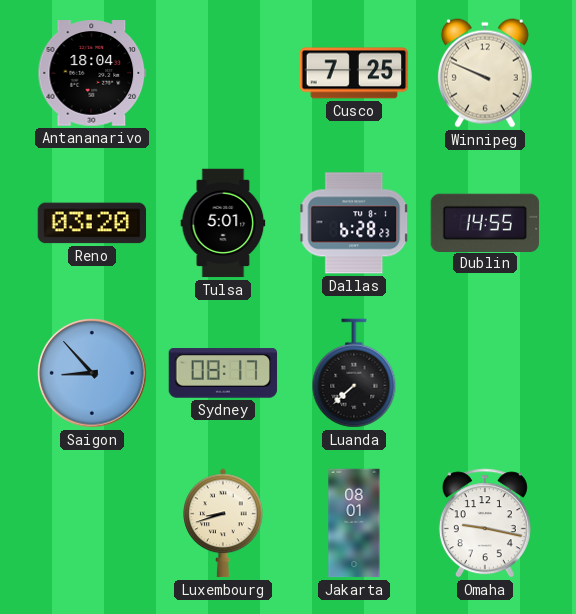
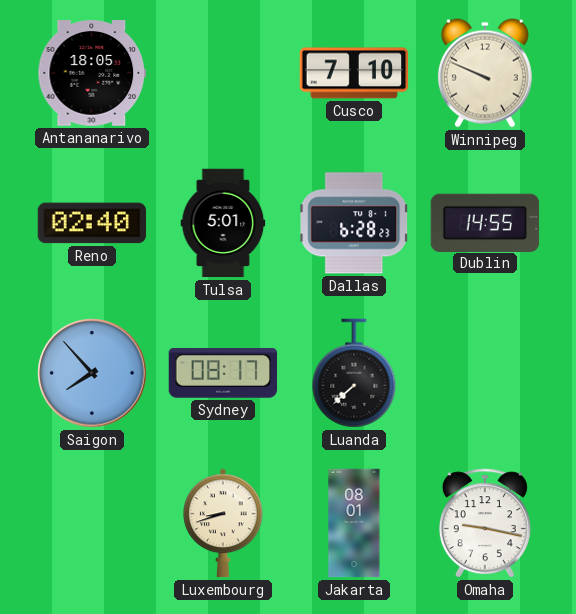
Antananarivo: 18:04 -> 18:05
Cusco: 7:25 -> 7:10
Reno: 03:20 -> 02:40
Saigon: 8:53 -> 7:53
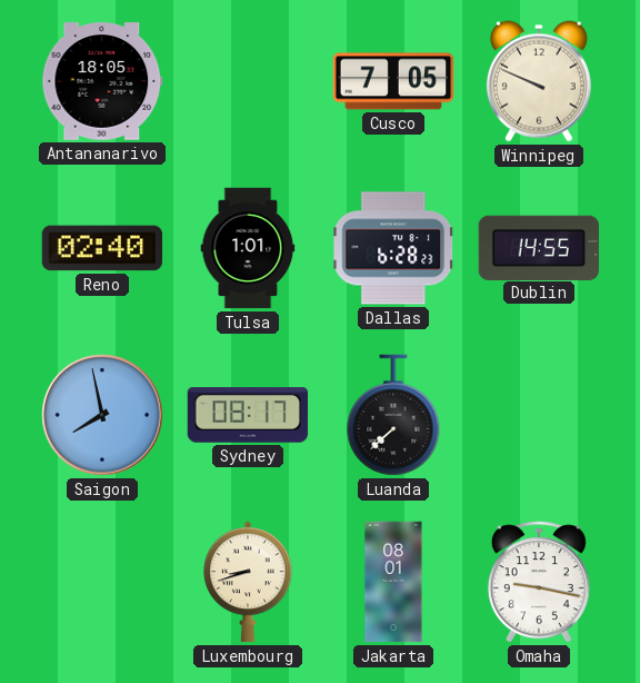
Cusco: 7:10 -> 7:05
Tulsa: 5:01 -> 1:01
Saigon: 7:53 -> 7:58
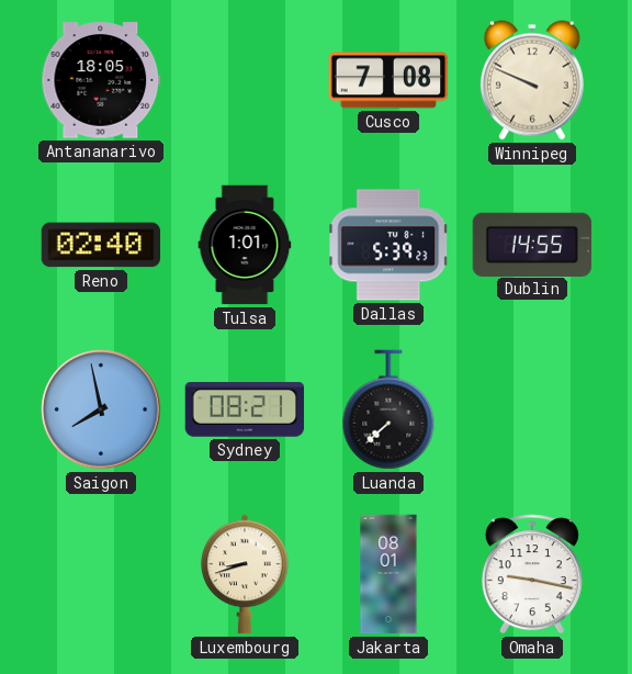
Cusco: 7:05 -> 7:08
Dallas: 6:28 -> 5:39
Sydney: 08:17 -> 08:21
